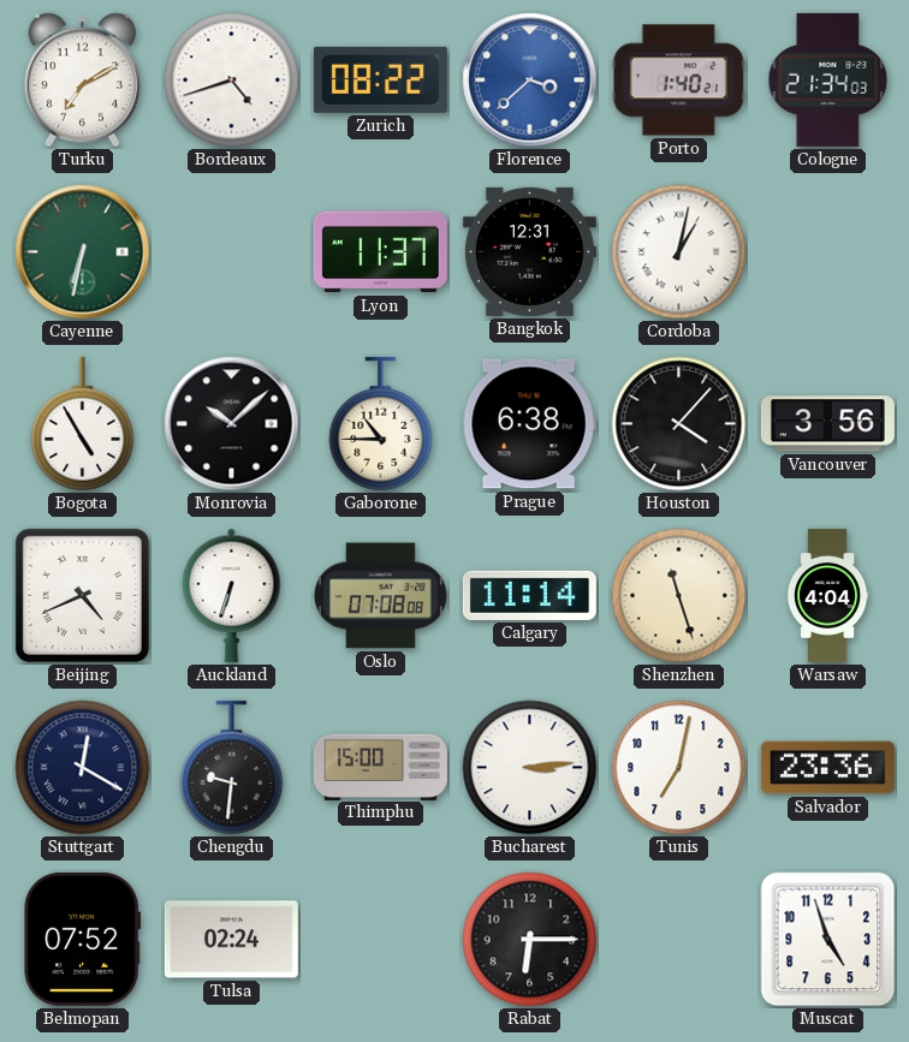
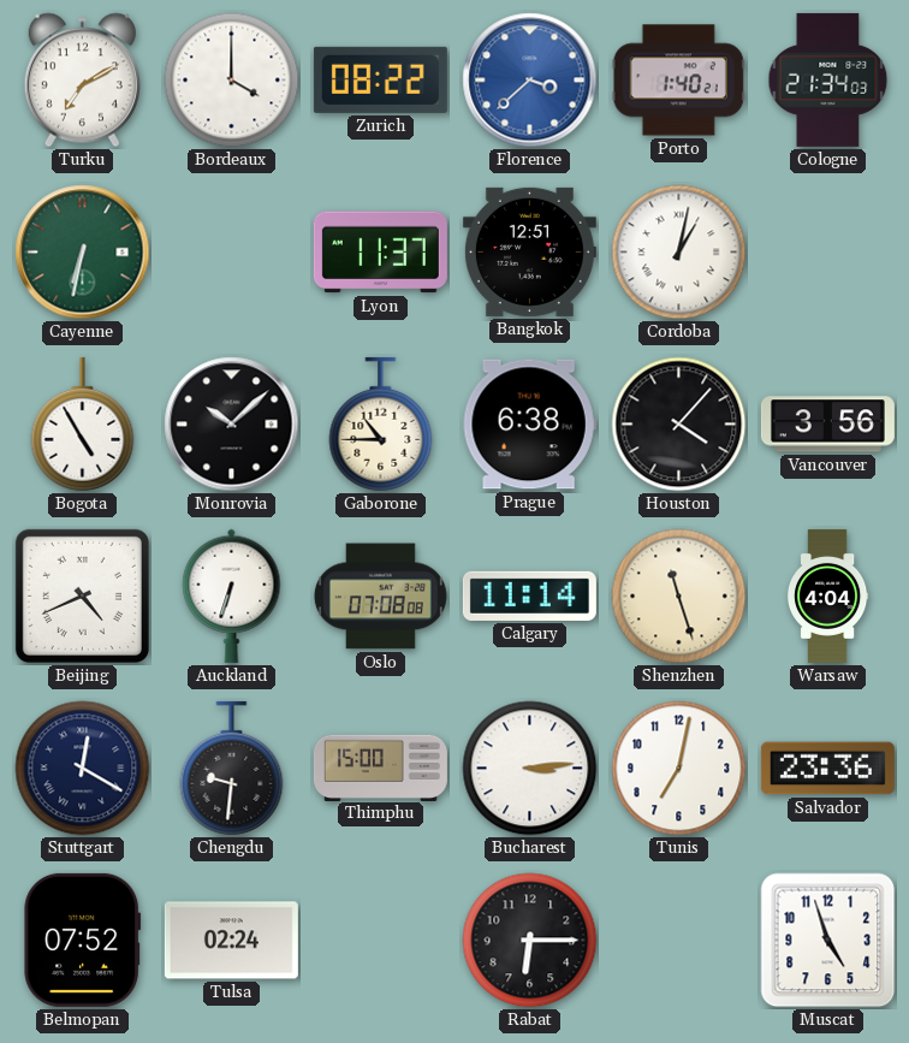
Bordeaux: 4:42 -> 4:00
Bangkok: 12:31 -> 12:51
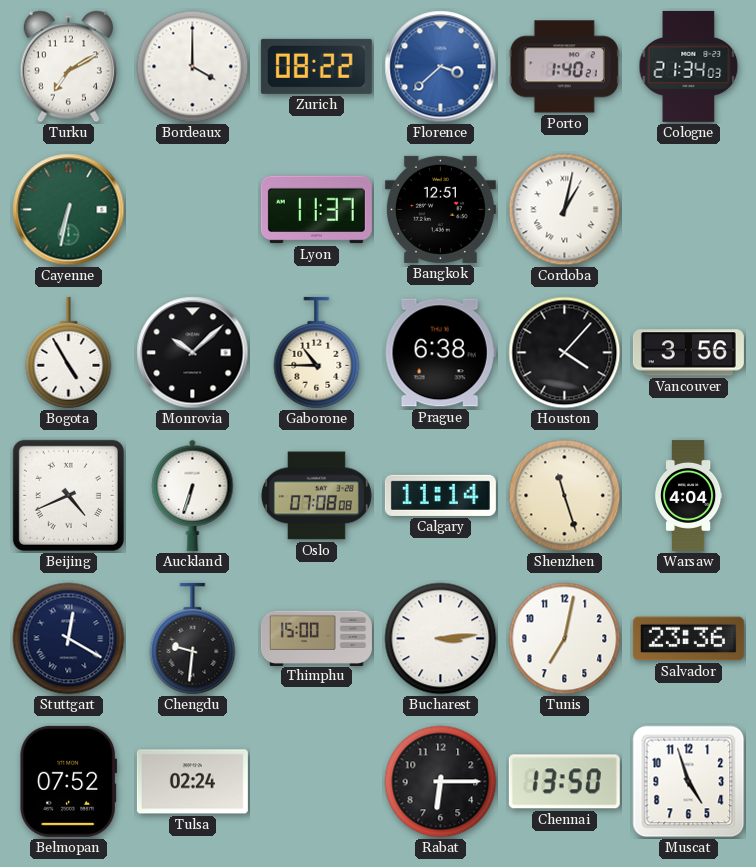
Chennai: none -> 13:50
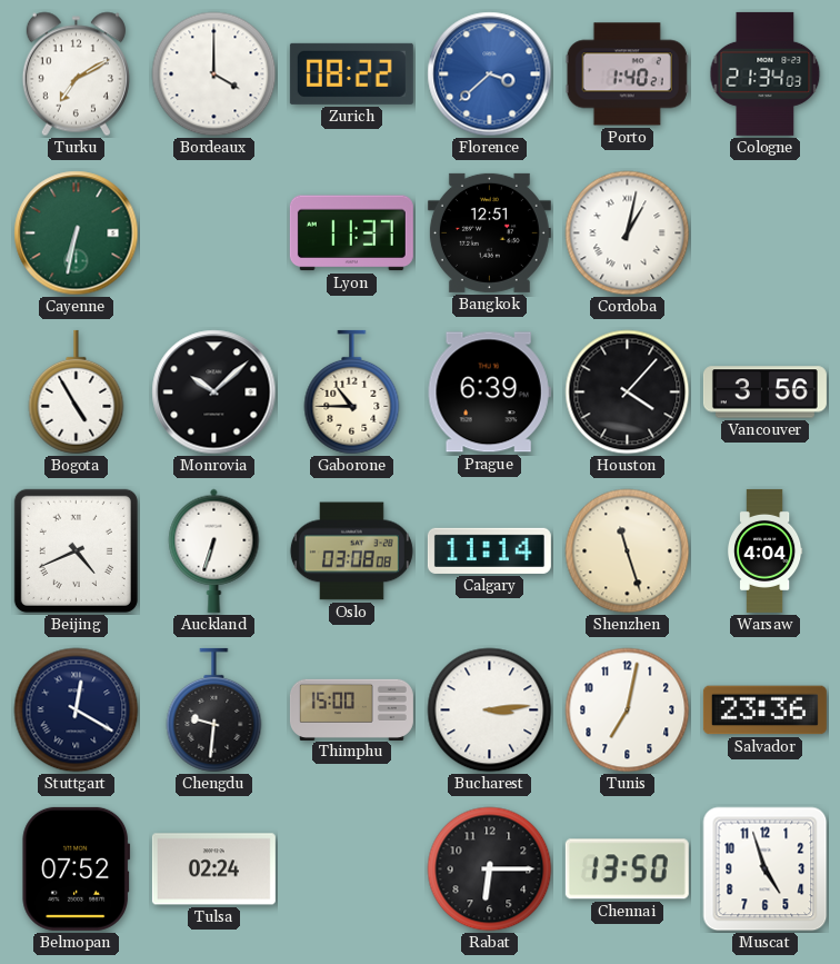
Prague: 6:38 -> 6:39
Oslo: 07:08 -> 03:08
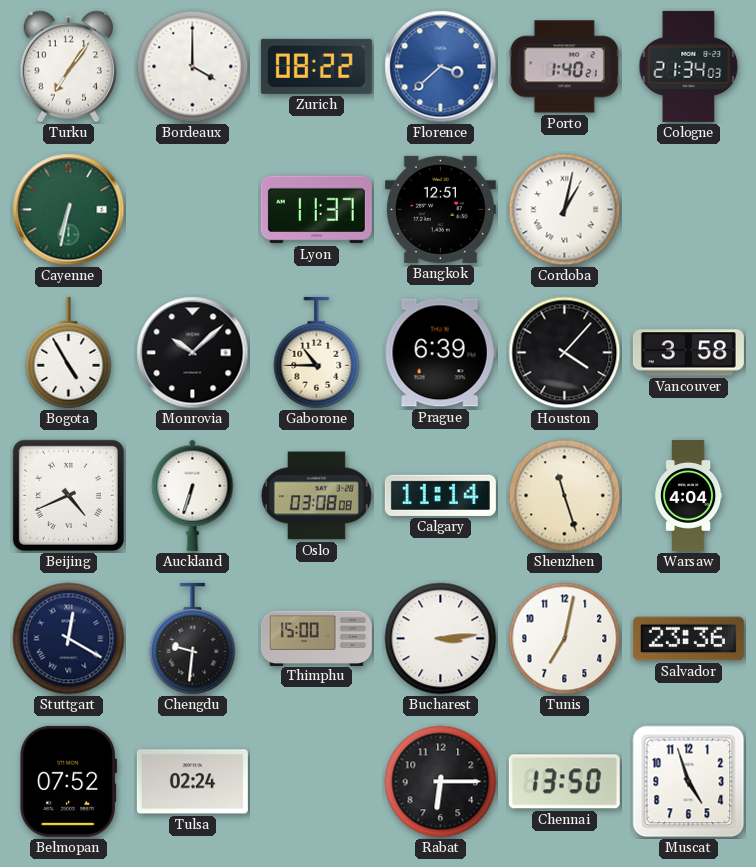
Turku: 7:10 -> 7:06
Vancouver: 3:56 -> 3:58
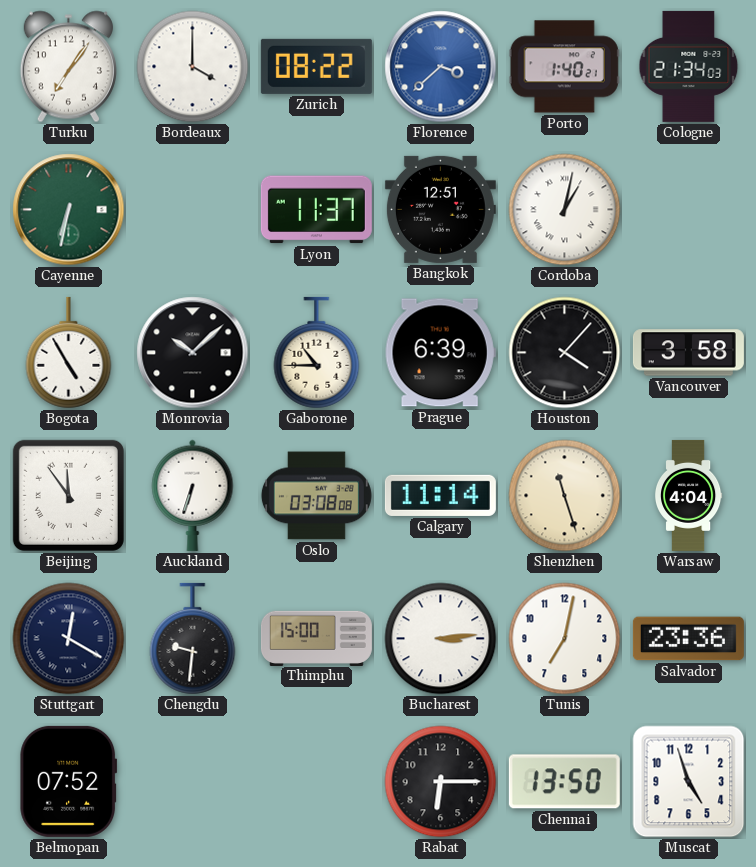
Beijing: 4:41 -> 11:54
Tulsa: 02:24 -> none
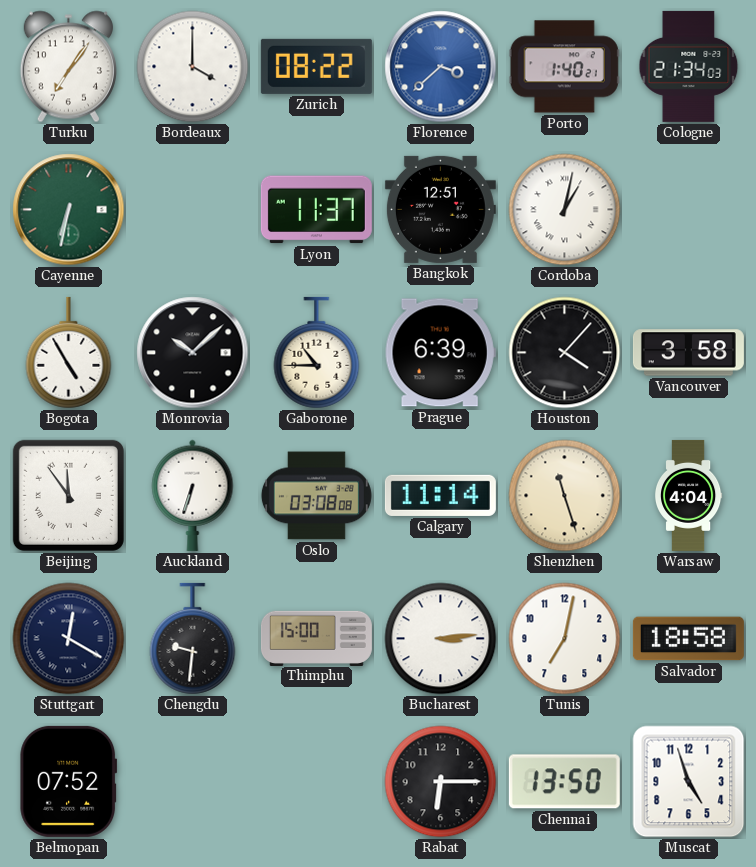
Salvador: 23:36 -> 18:58
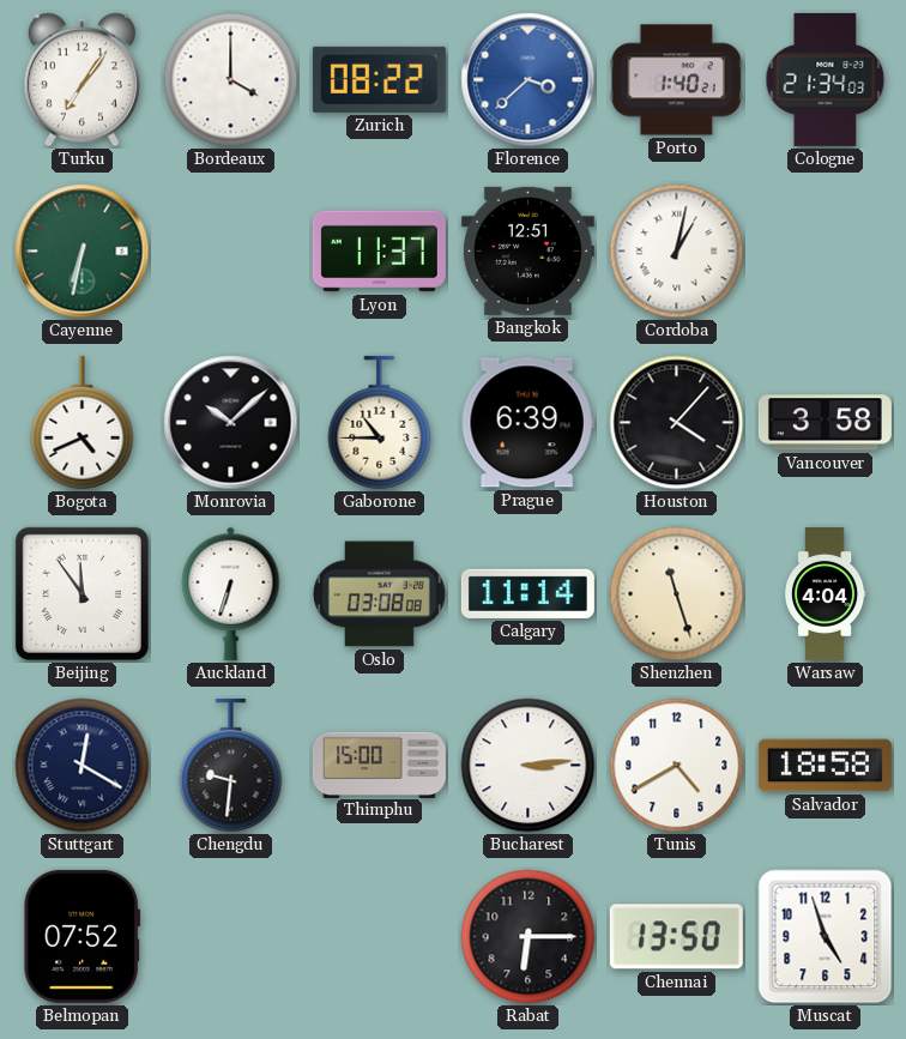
Bogota: 4:55 -> 4:41
Tunis: 7:02 -> 4:40
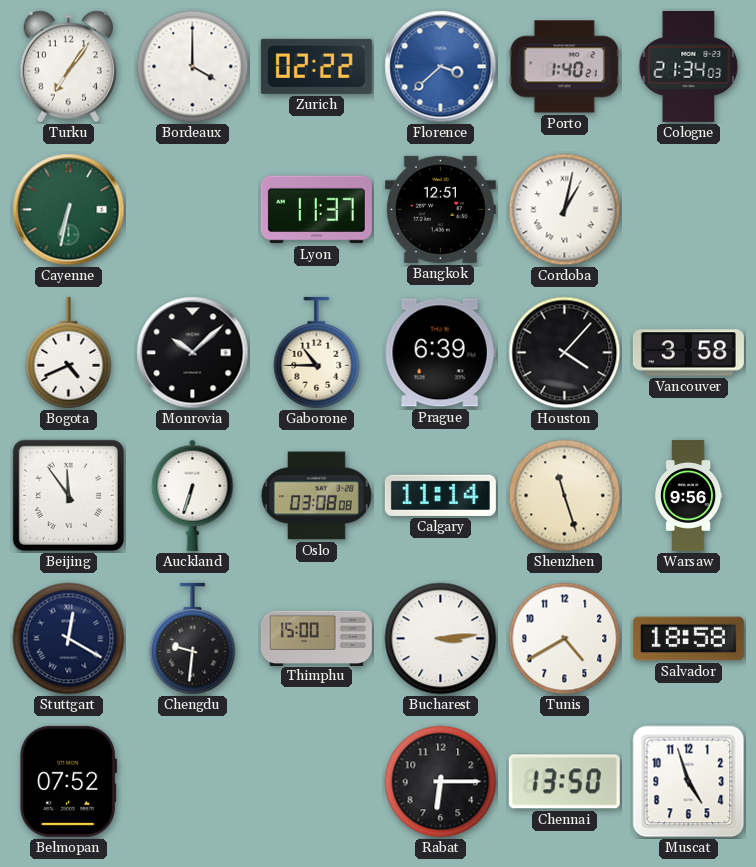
Zurich: 08:22 -> 02:22
Warsaw: 4:04 -> 9:56
